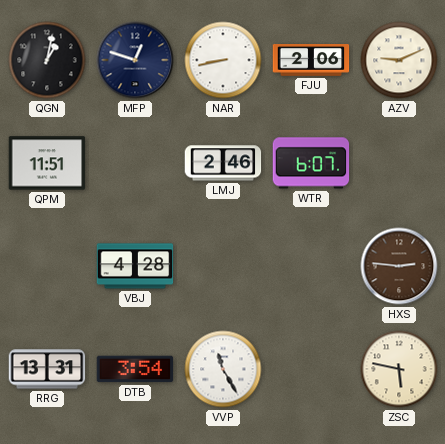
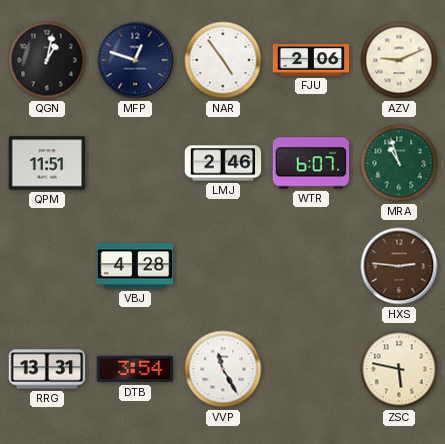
NAR: 8:43 -> 4:54
MRA: none -> 10:57
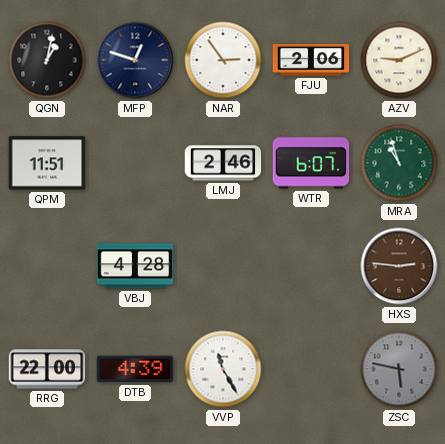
NAR: 4:54 -> 2:54
RRG: 13:31 -> 22:00
DTB: 3:54 -> 4:39
ZSC dial: cream -> grey
